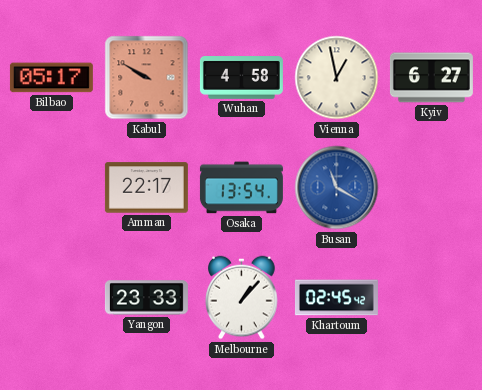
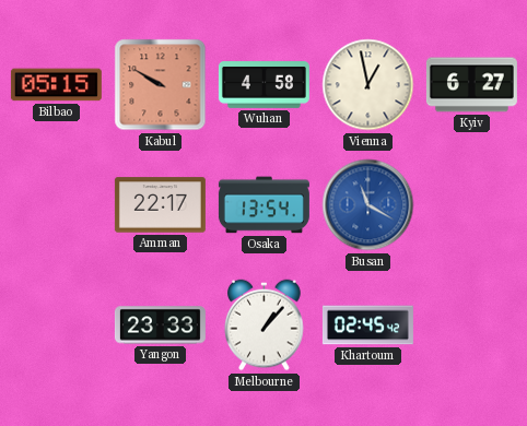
Bilbao: 05:17 -> 05:15
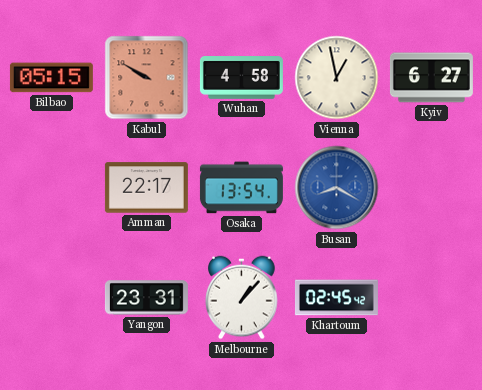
Busan: 11:20 -> 8:20
Yangon: 23:33 -> 23:31
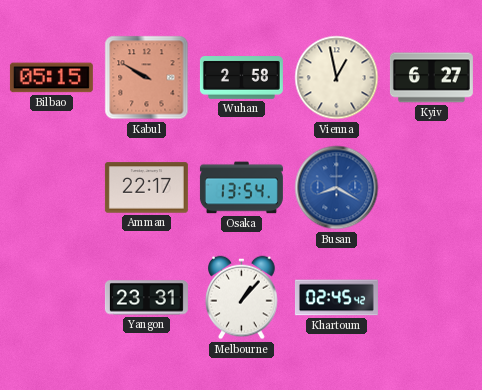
Wuhan: 4:58 -> 2:58
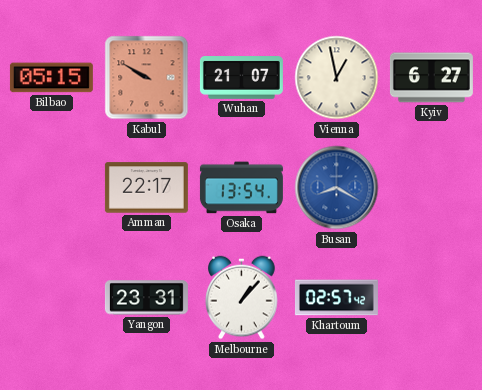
Wuhan: 2:58 -> 21:07
Khartoum: 02:45 -> 02:57
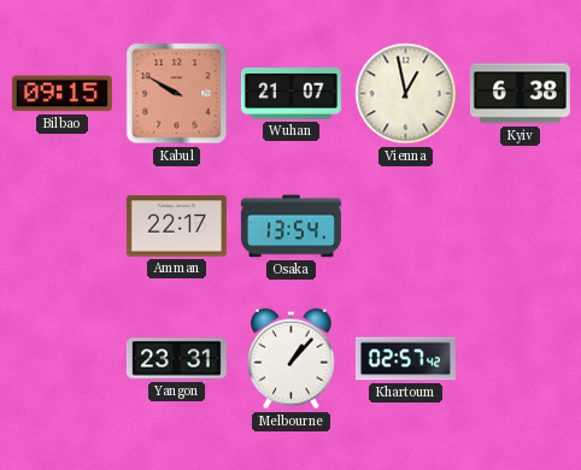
Bilbao: 05:15 -> 09:15
Kyiv: 6:27 -> 6:38
Busan: 8:20 -> none
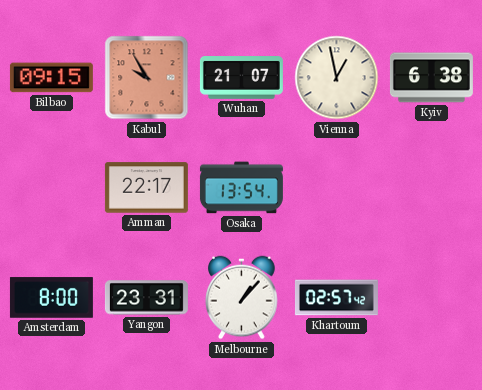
Kabul: 9:50 -> 9:55
Amsterdam: none -> 8:00
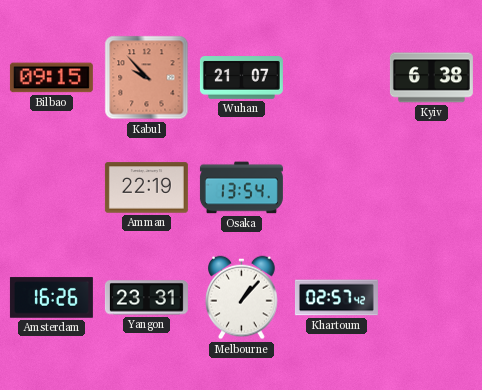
Kabul: 9:55 -> 9:53
Vienna: 12:58 -> none
Amman: 22:17 -> 22:19
Amsterdam: 8:00 -> 16:26
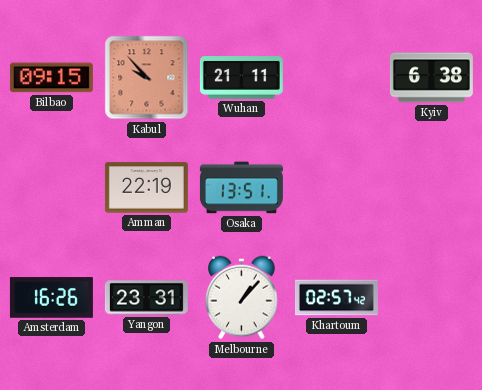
Wuhan: 21:07 -> 21:11
Osaka: 13:54 -> 13:51
